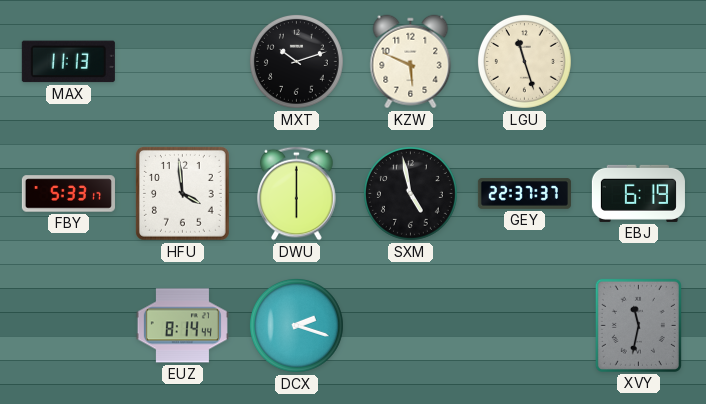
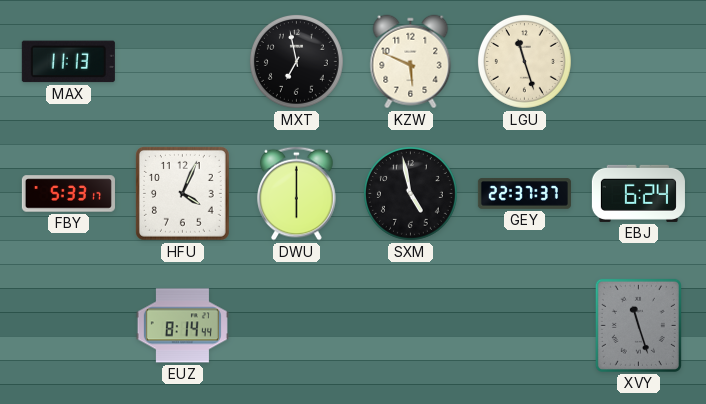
MXT: 10:12 -> 6:58
HFU: 3:59 -> 4:04
EBJ: 6:19 -> 6:24
DCX: 2:18 -> none
XVY: 11:32 -> 11:27
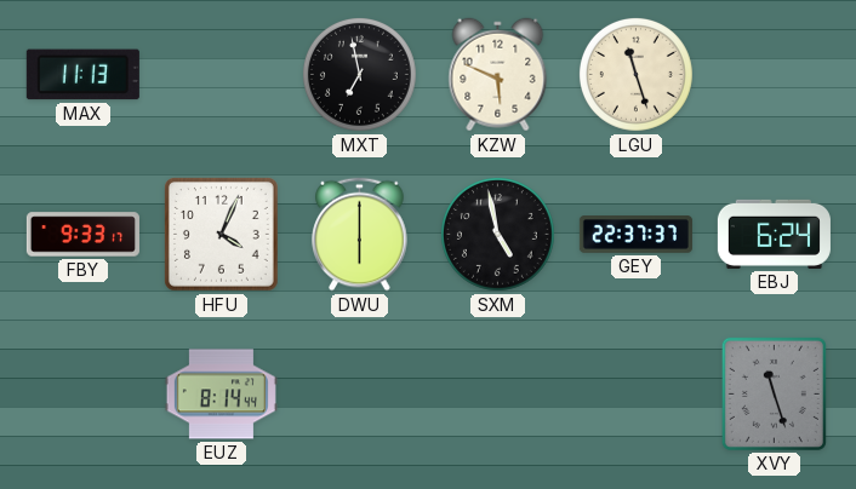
FBY: 5:33 -> 9:33
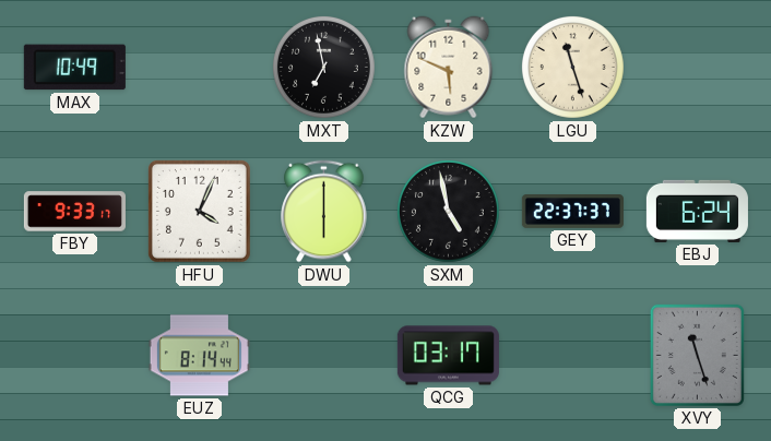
MAX: 11:13 -> 10:49
QCG: none -> 03:17
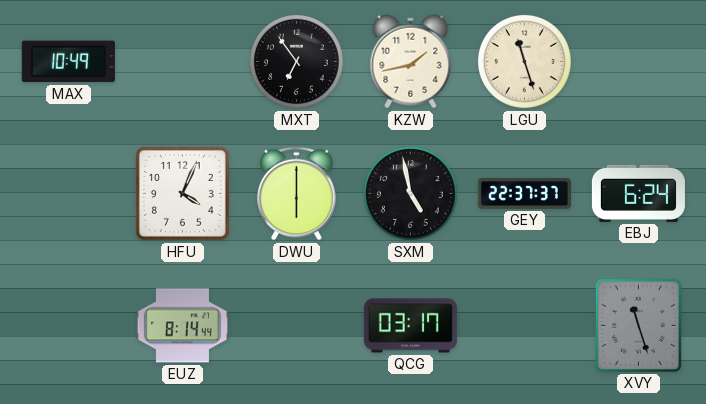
MXT: 6:58 -> 6:54
KZW: 5:49 -> 1:43
FBY: 9:33 -> none
